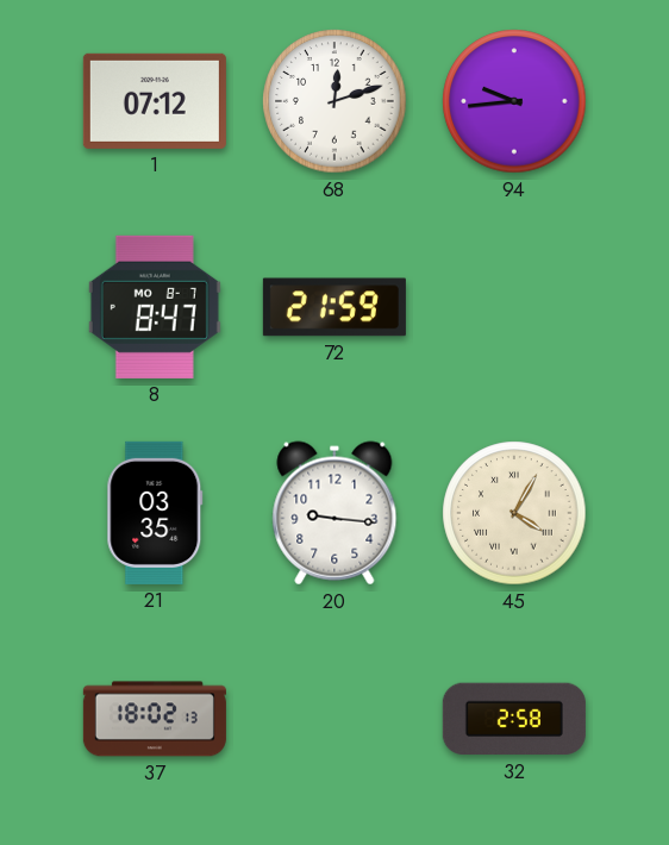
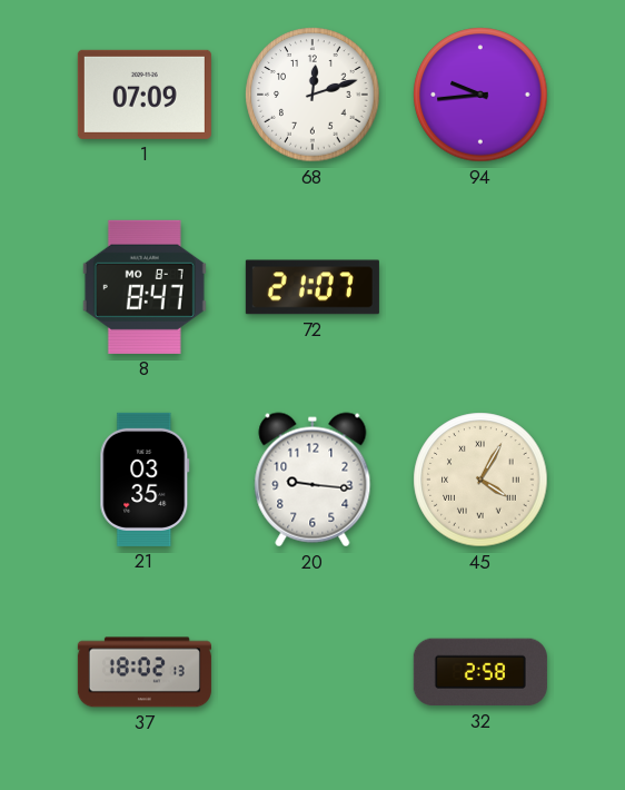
1: 07:12 -> 07:09
72: 21:59 -> 21:07
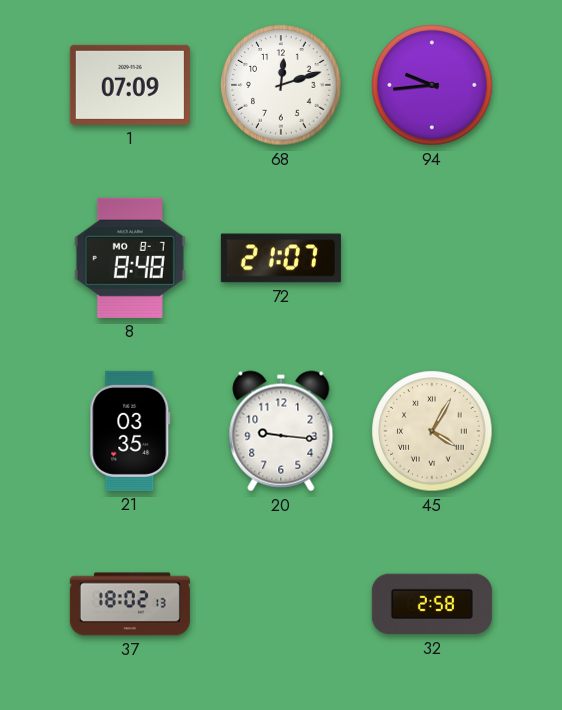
8: 8:47 -> 8:48
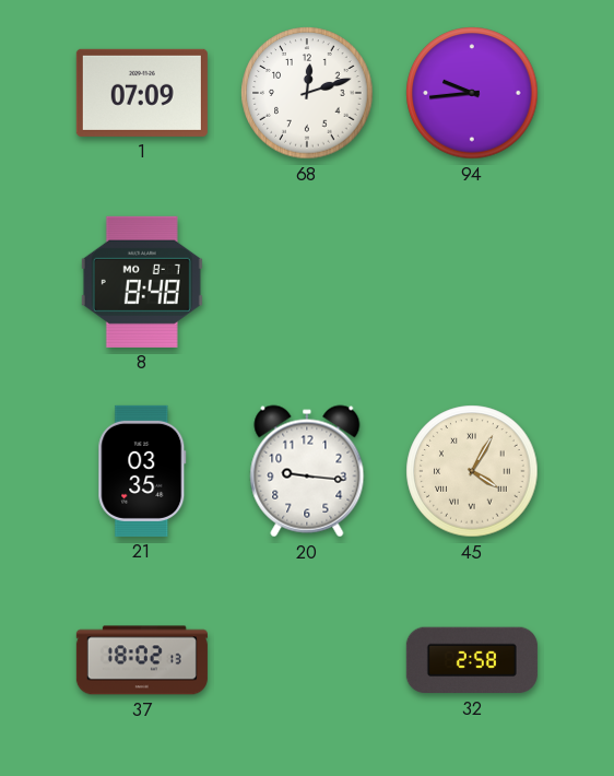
72: 21:07 -> none
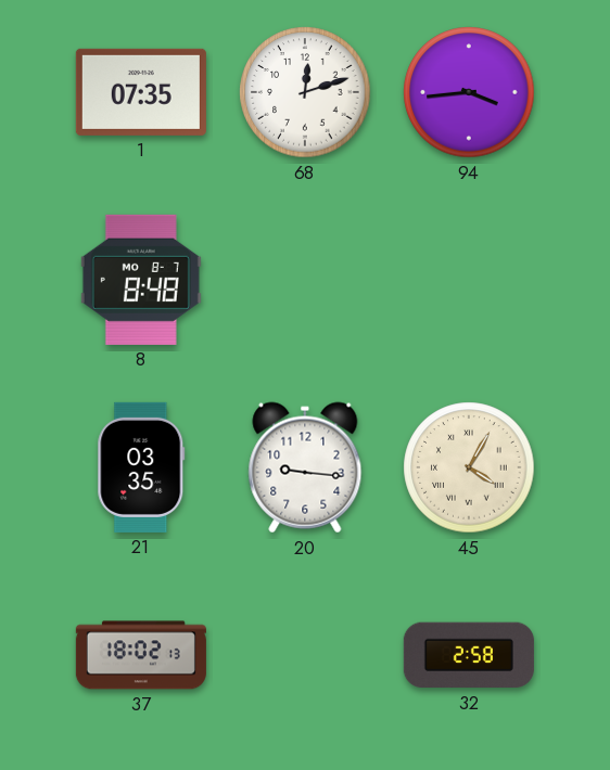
1: 07:09 -> 07:35
94: 9:44 -> 3:44
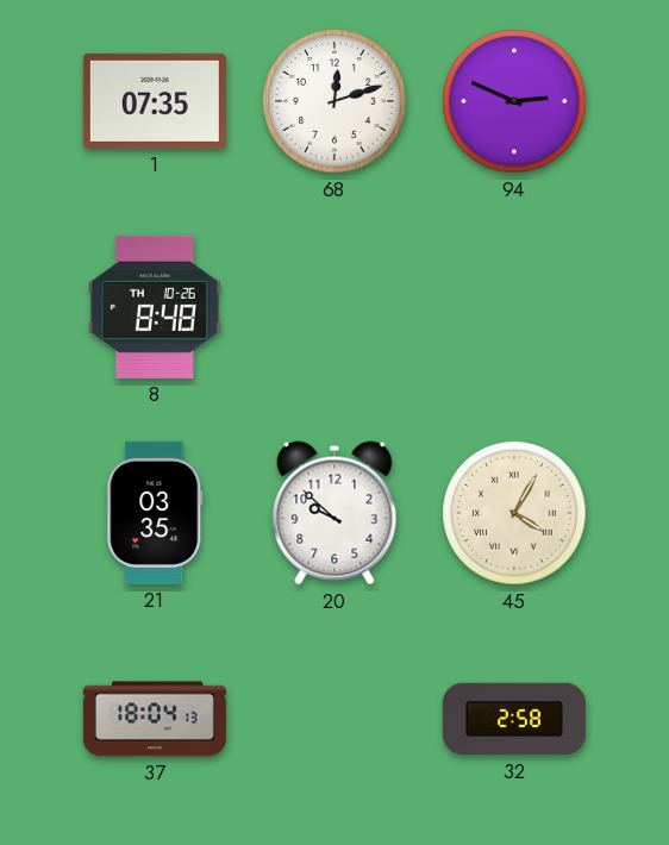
94: 3:44 -> 2:49
8 date: MO 8-7 -> TH 10-26
20: 9:16 -> 9:52
37: 18:02 -> 18:04
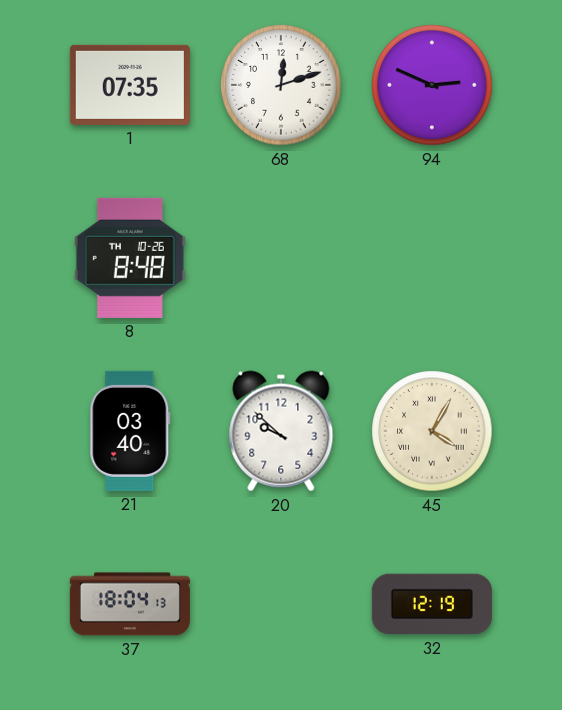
21: 03:35 -> 03:40
32: 2:58 -> 12:19
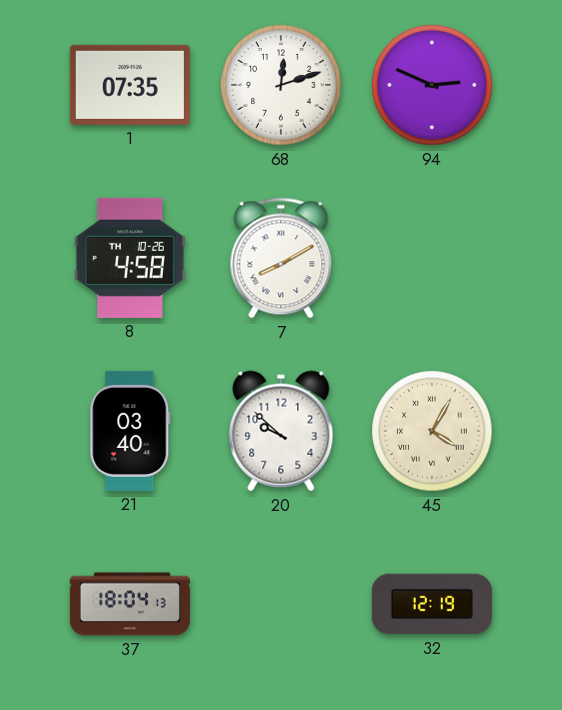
8: 8:48 -> 4:58
7: none -> 8:10
